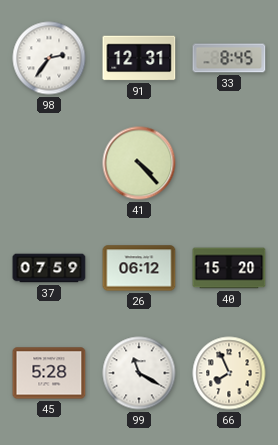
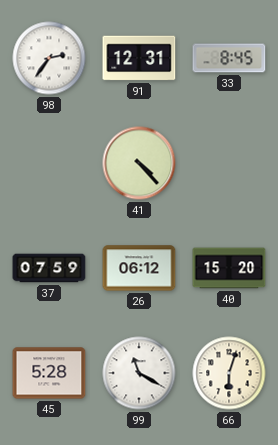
66: 7:56 -> 6:03
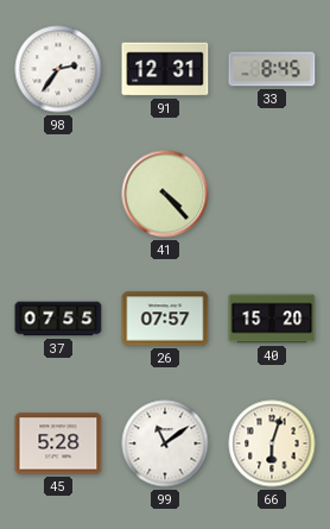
37: 07:59 -> 07:55
26: 06:12 -> 07:57
99: 11:20 -> 11:09
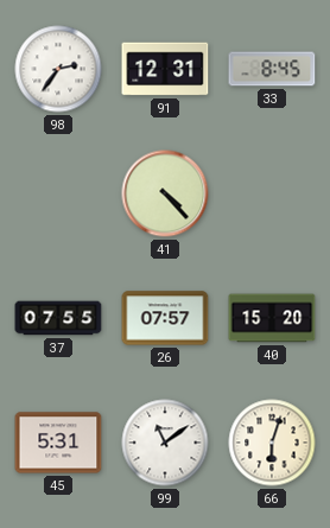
45: 5:28 -> 5:31
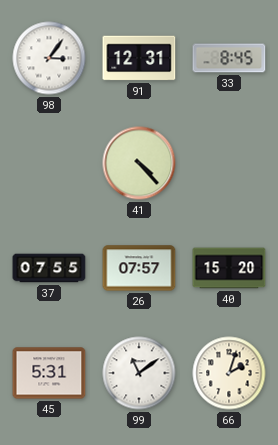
98: 2:36 -> 3:06
66: 6:03 -> 2:03
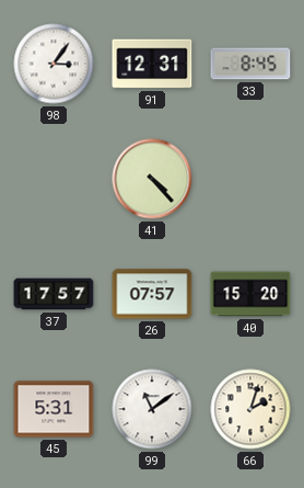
37: 07:55 -> 17:57
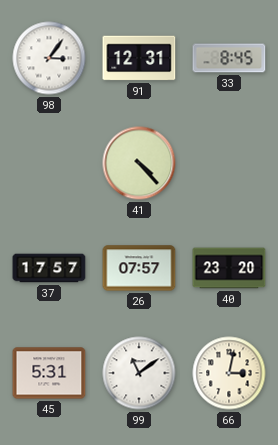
40: 15:20 -> 23:20
66: 2:03 -> 3:02
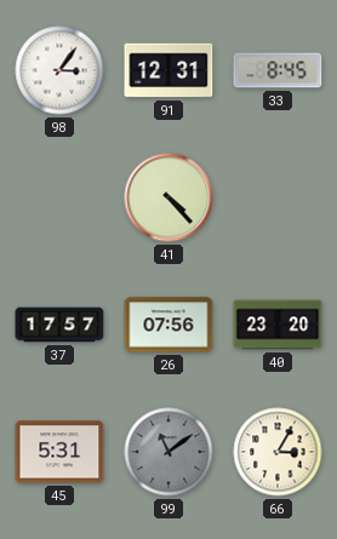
26: 07:57 -> 07:56
99 dial: white -> grey
66: 3:02 -> 3:05
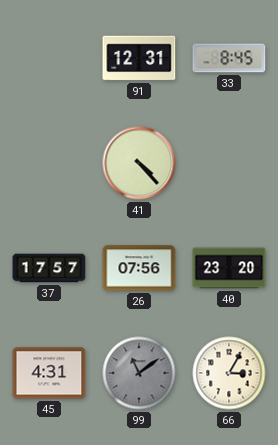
98: 3:06 -> none
45: 5:31 -> 4:31
